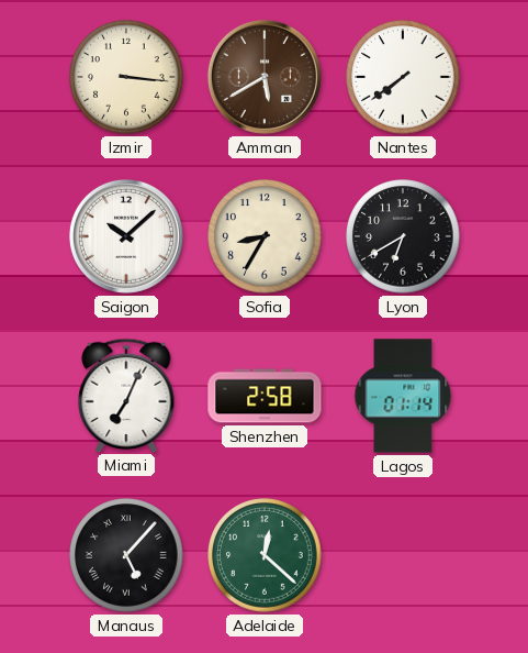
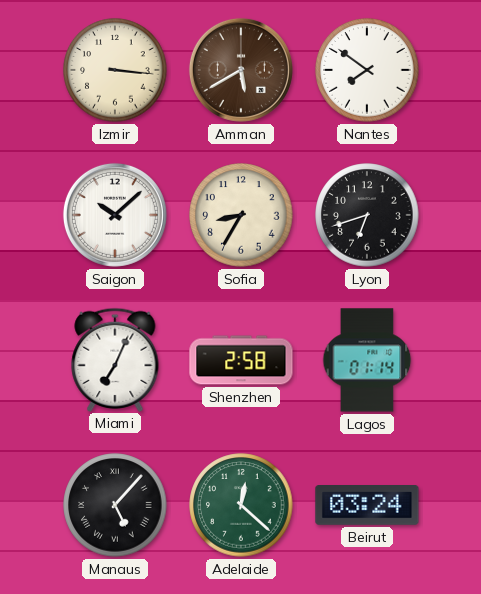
Nantes: 7:39 -> 7:51
Lyon: 6:40 -> 6:42
Beirut: none -> 03:24
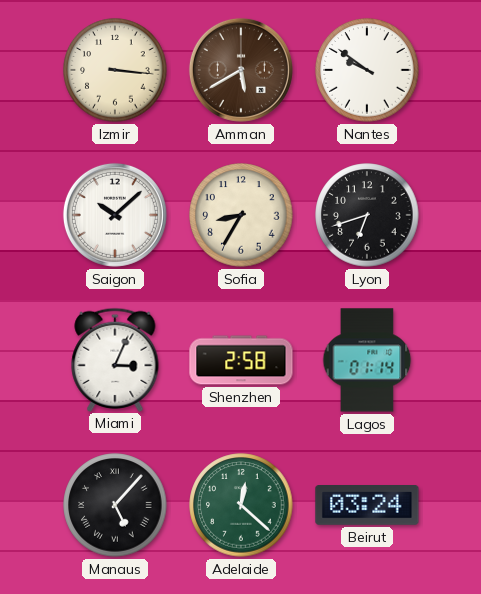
Nantes: 7:51 -> 9:51
Miami: 7:04 -> 3:04
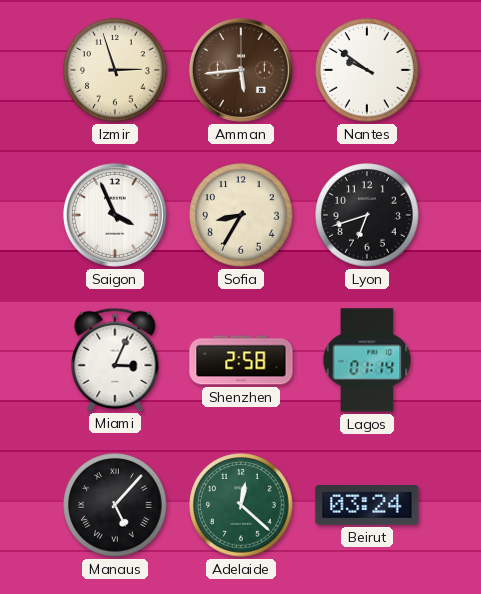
Izmir: 3:16 -> 2:57
Amman: 5:40 -> 5:44
Saigon: 10:08 -> 3:56
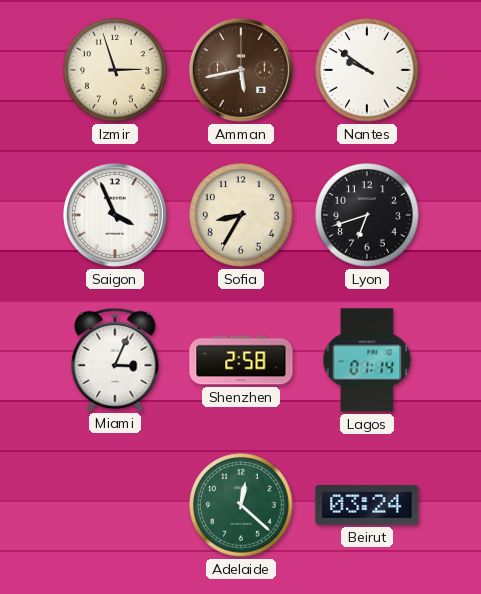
Amman: 5:44 -> 5:43
Manaus: 5:07 -> none
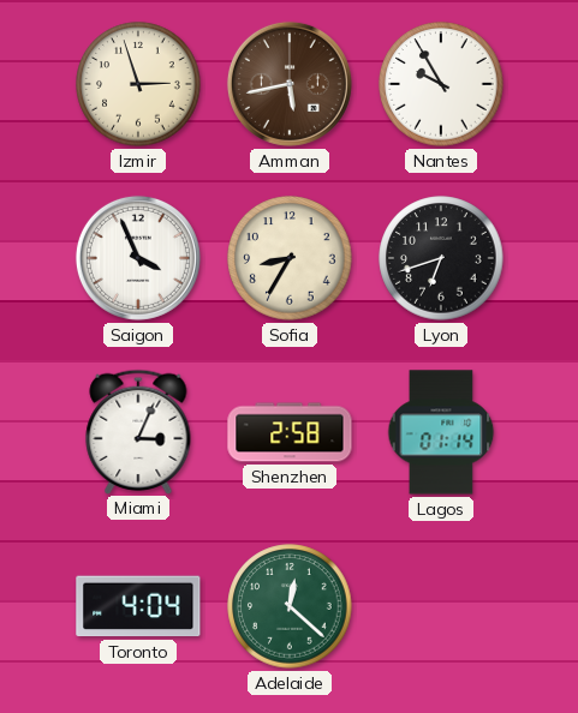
Nantes: 9:51 -> 9:55
Toronto: none -> 4:04
Beirut: 03:24 -> none
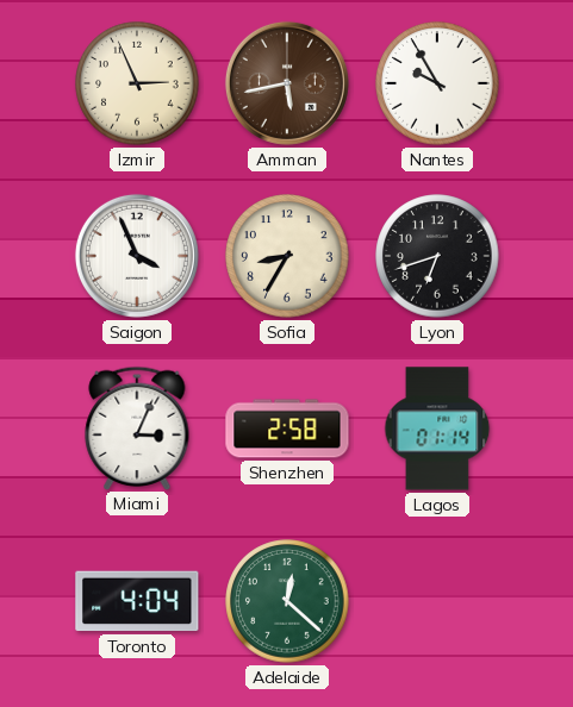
Izmir: 2:57 -> 2:56
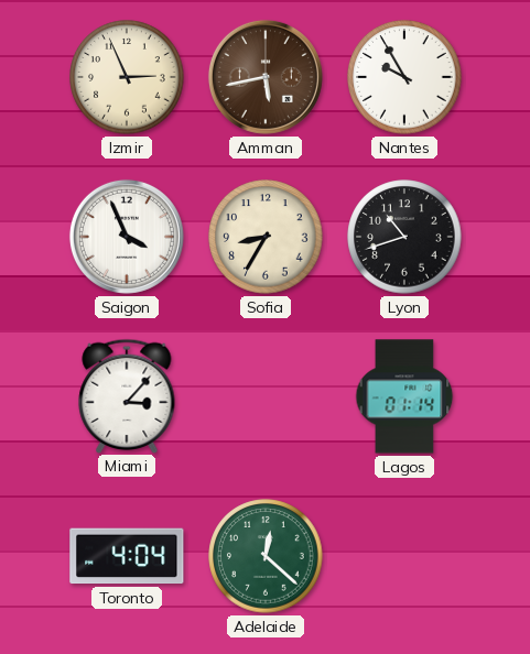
Lyon: 6:42 -> 10:42
Miami: 3:04 -> 3:07
Shenzhen: 2:58 -> none
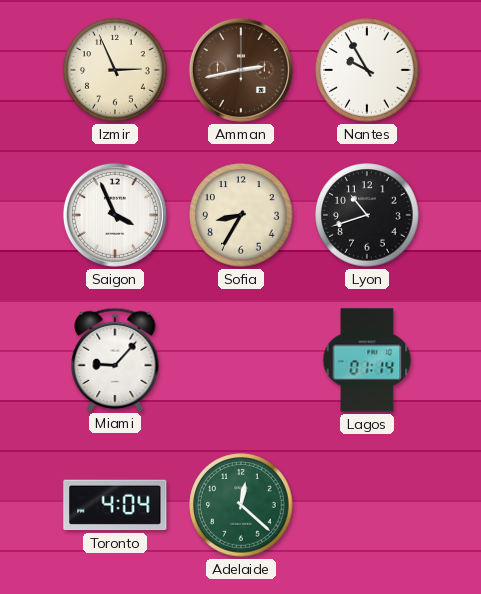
Amman: 5:43 -> 2:43
Miami: 3:07 -> 9:07
